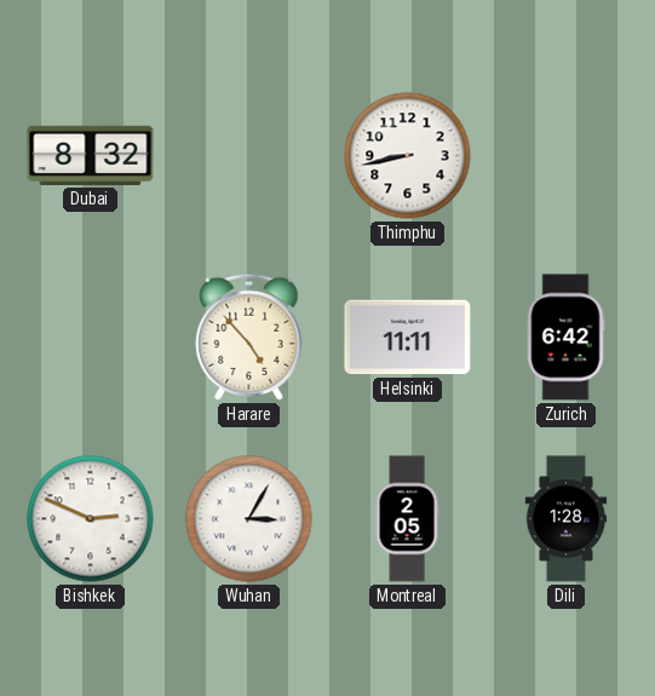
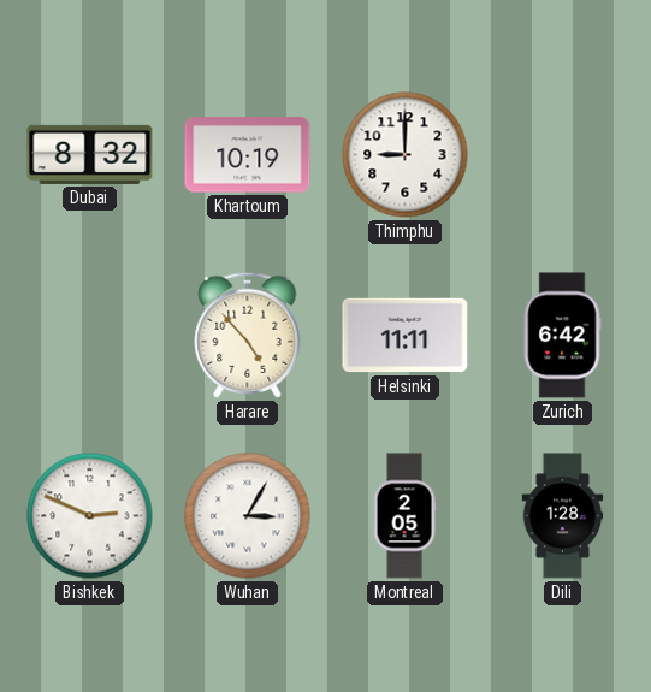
Khartoum: none -> 10:19
Thimphu: 8:43 -> 9:00
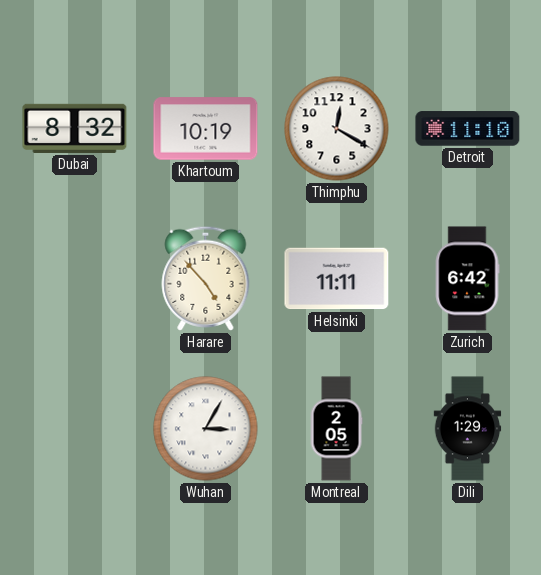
Thimphu: 9:00 -> 12:20
Detroit: none -> 11:10
Bishkek: 2:49 -> none
Dili: 1:28 -> 1:29
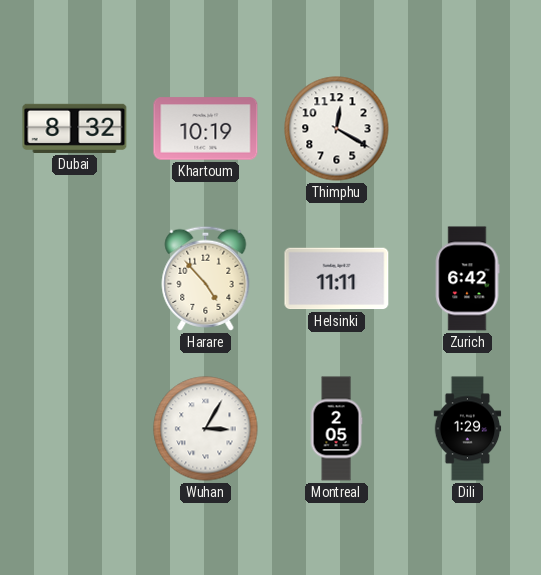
Detroit: 11:10 -> none
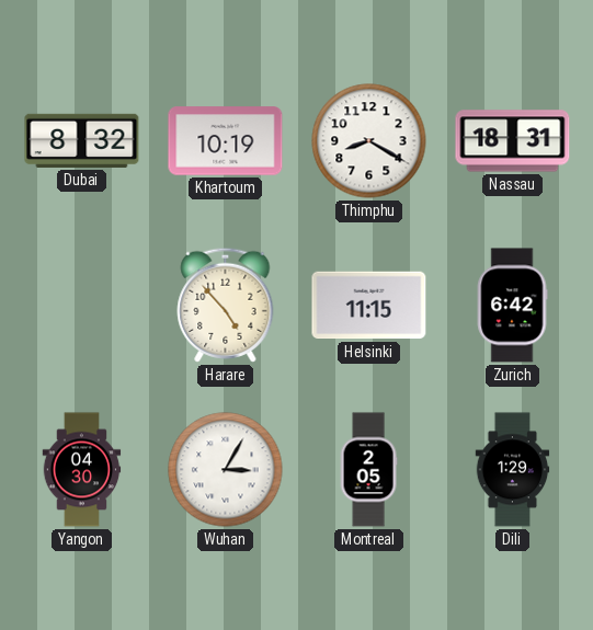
Thimphu: 12:20 -> 8:20
Nassau: none -> 18:31
Helsinki: 11:11 -> 11:15
Yangon: none -> 04:30
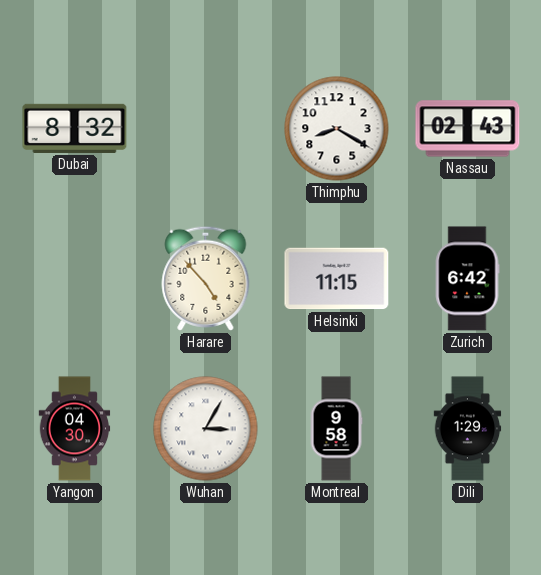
Khartoum: 10:19 -> none
Nassau: 18:31 -> 02:43
Montreal: 2:05 -> 9:58
